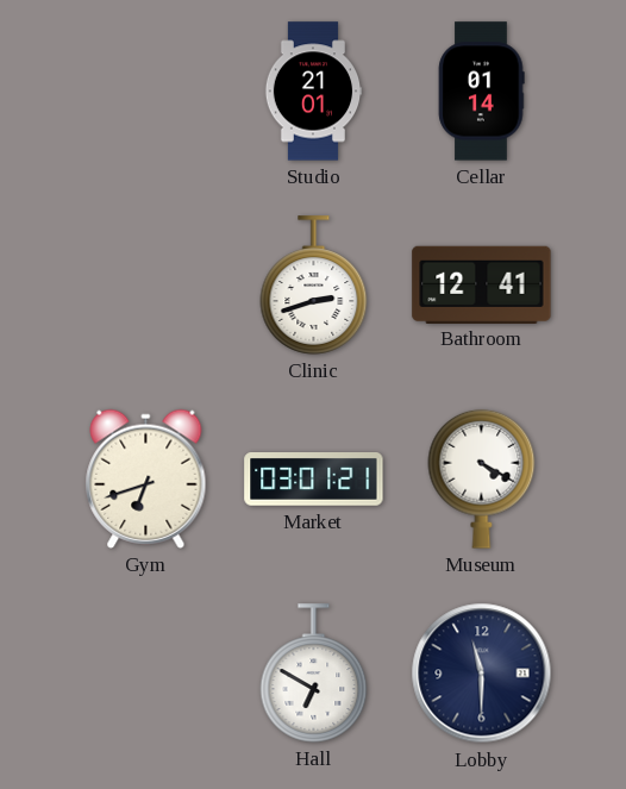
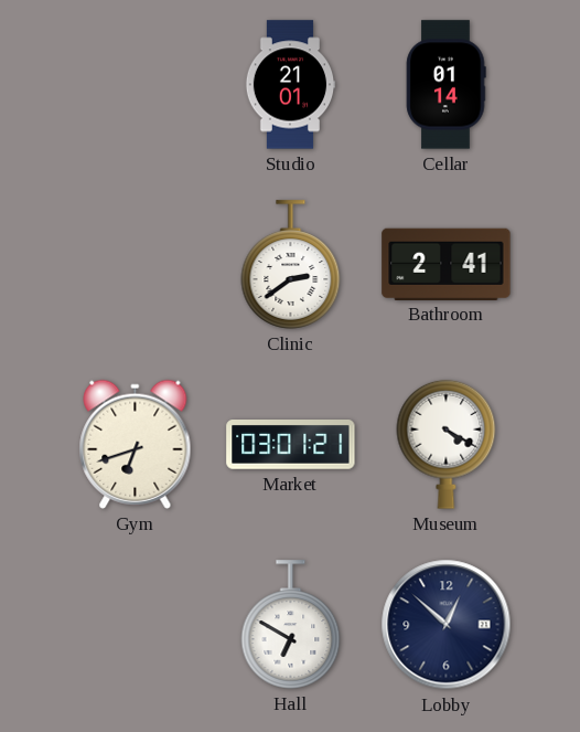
Clinic: 2:42 -> 2:39
Bathroom: 12:41 -> 2:41
Lobby: 11:30 -> 12:52
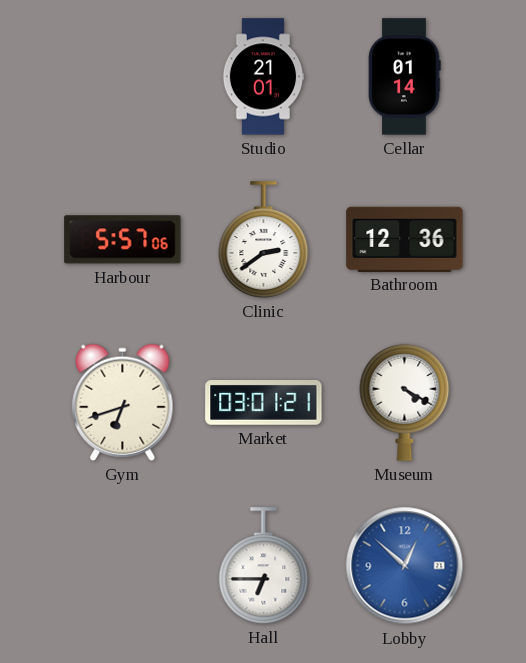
Harbour: none -> 5:57
Bathroom: 2:41 -> 12:36
Hall: 6:50 -> 6:45
Lobby dial: navy -> blue
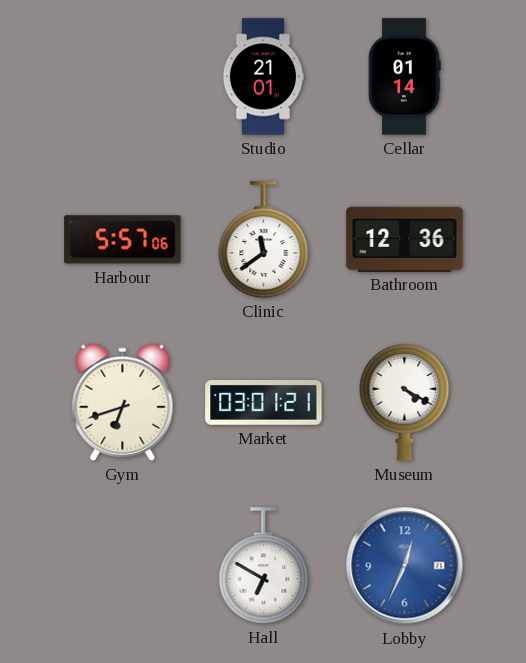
Clinic: 2:39 -> 11:39
Hall: 6:45 -> 6:50
Lobby: 12:52 -> 12:34
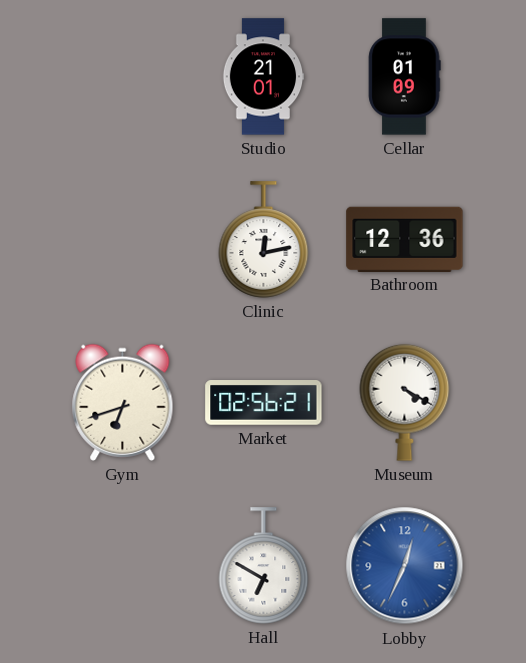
Cellar: 01:14 -> 01:09
Harbour: 5:57 -> none
Clinic: 11:39 -> 12:13
Market: 03:01 -> 02:56
